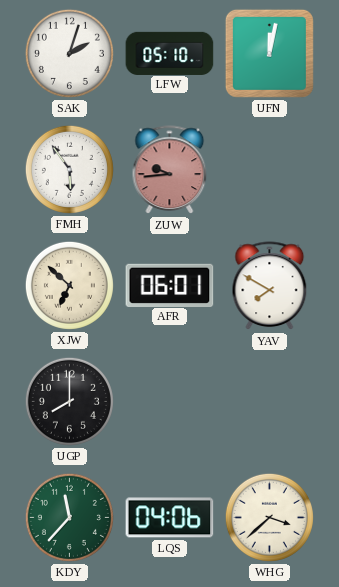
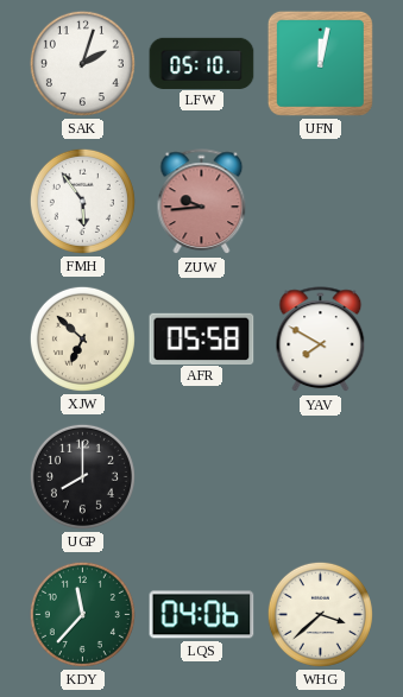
AFR: 06:01 -> 05:58
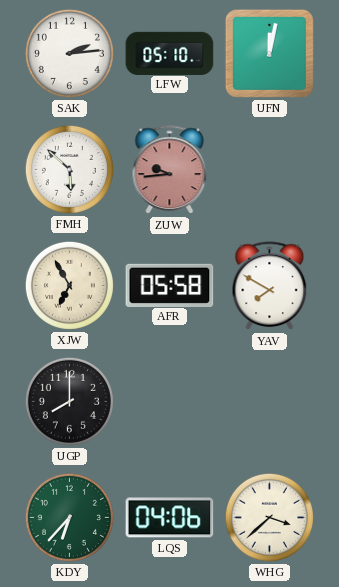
SAK: 2:03 -> 2:14
FMH: 5:54 -> 5:52
XJW: 6:52 -> 6:55
KDY: 11:37 -> 6:37
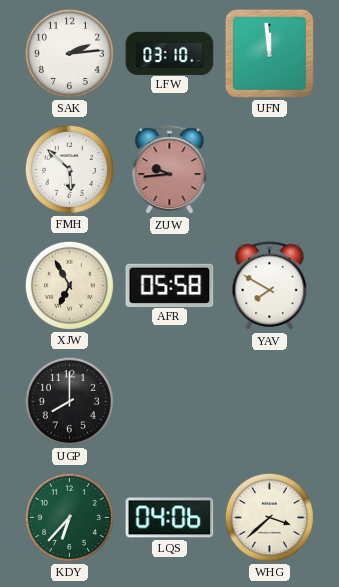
LFW: 05:10 -> 03:10
UFN: 12:02 -> 11:59
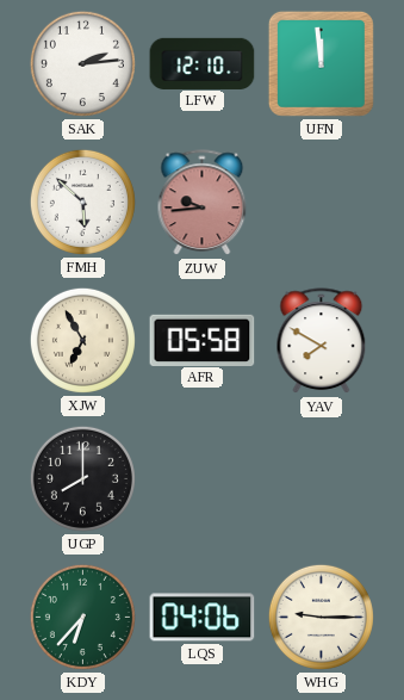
LFW: 03:10 -> 12:10
WHG: 3:38 -> 9:15
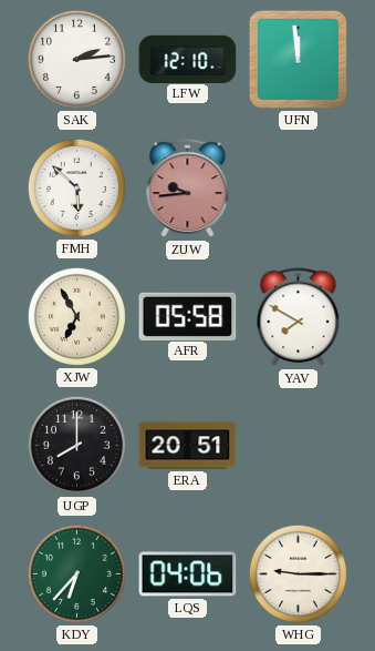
ERA: none -> 20:51
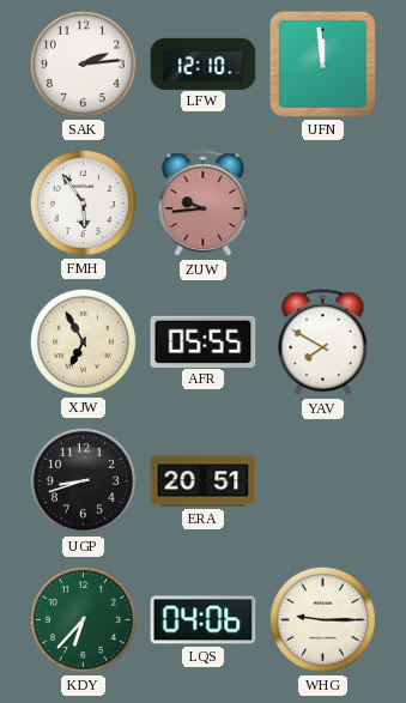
FMH: 5:52 -> 5:54
AFR: 05:58 -> 05:55
UGP: 8:00 -> 8:42
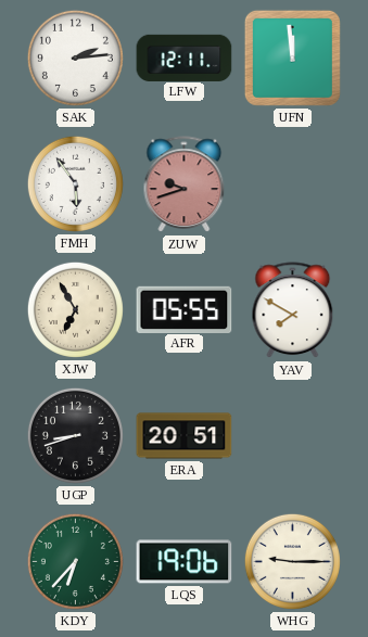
LFW: 12:10 -> 12:11
ZUW: 9:44 -> 9:42
LQS: 04:06 -> 19:06
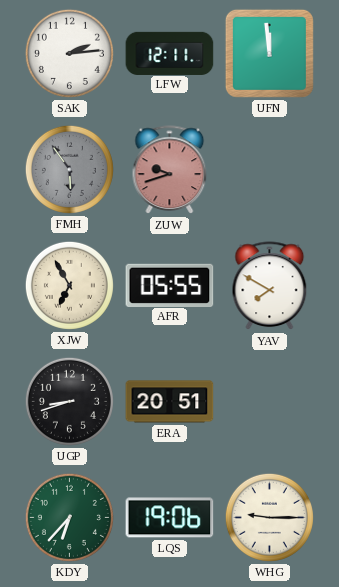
FMH dial: white -> grey
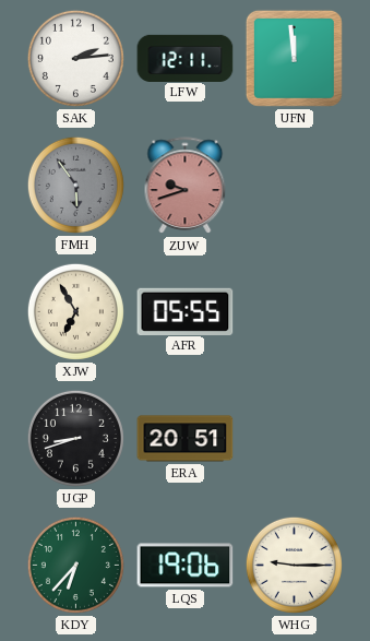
YAV: 7:50 -> none
